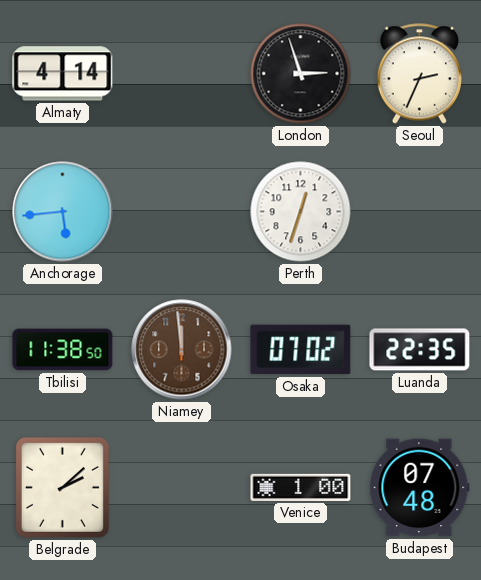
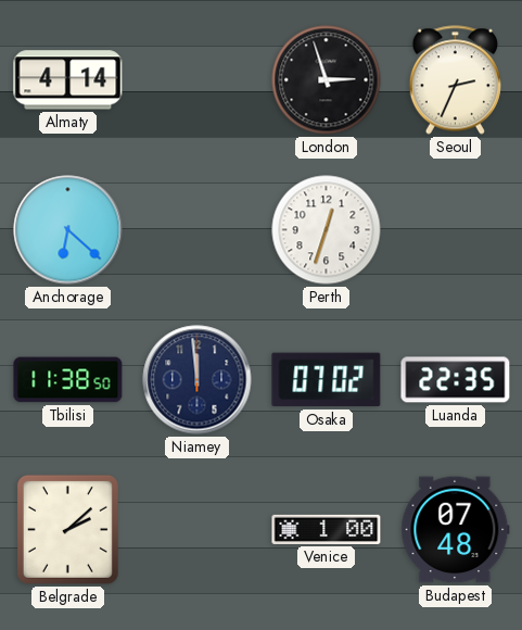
Anchorage: 5:44 -> 6:22
Niamey dial: brown -> navy
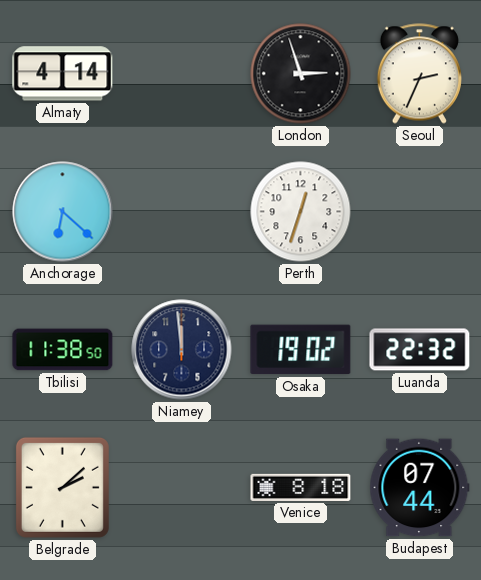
Osaka: 07:02 -> 19:02
Luanda: 22:35 -> 22:32
Venice: 1:00 -> 8:18
Budapest: 07:48 -> 07:44
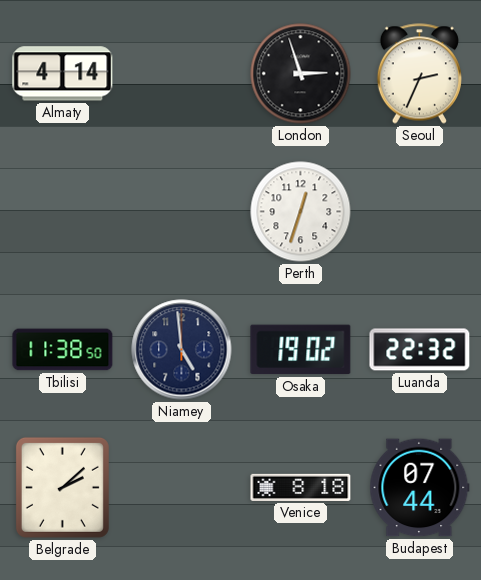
Anchorage: 6:22 -> none
Niamey: 11:59 -> 4:59
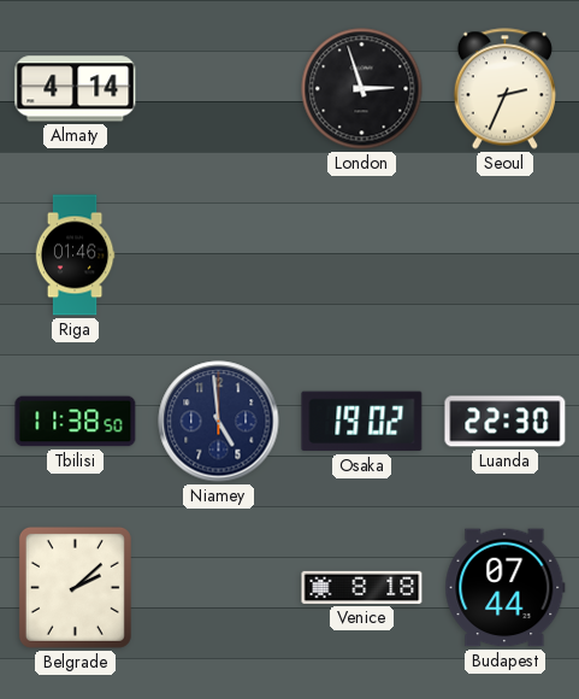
Riga: none -> 01:46
Perth: 12:33 -> none
Luanda: 22:32 -> 22:30
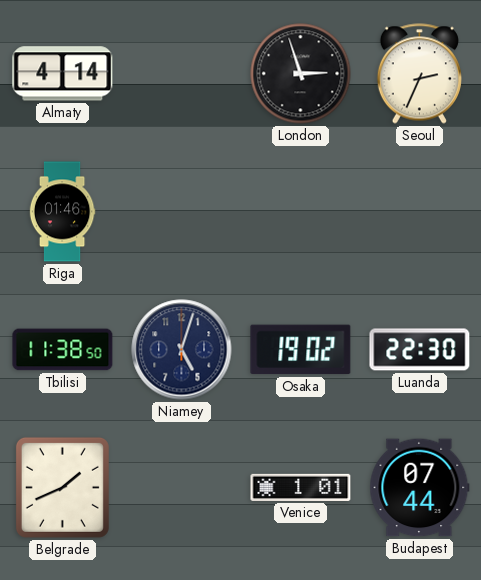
Niamey: 4:59 -> 5:03
Belgrade: 2:08 -> 1:41
Venice: 8:18 -> 1:01
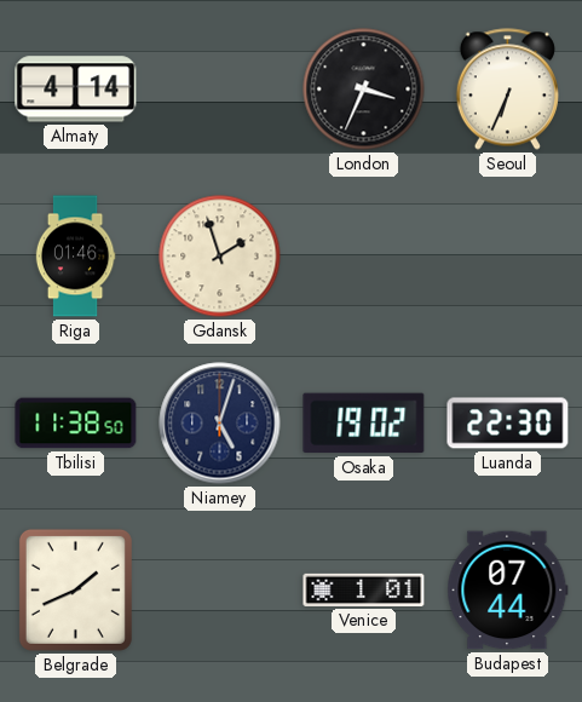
London: 2:57 -> 3:34
Seoul: 2:34 -> 6:34
Gdansk: none -> 1:57
